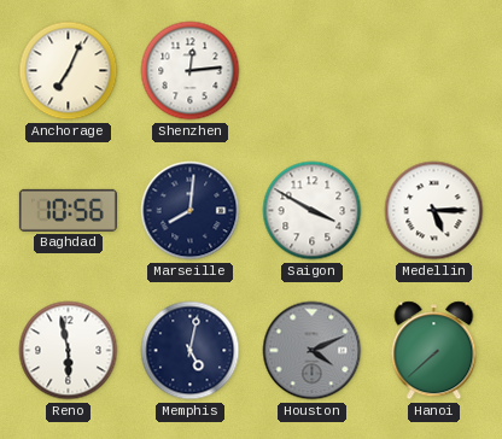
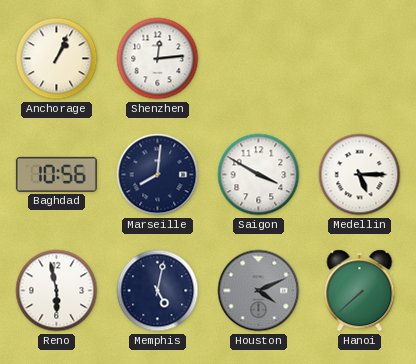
Anchorage: 7:04 -> 1:04
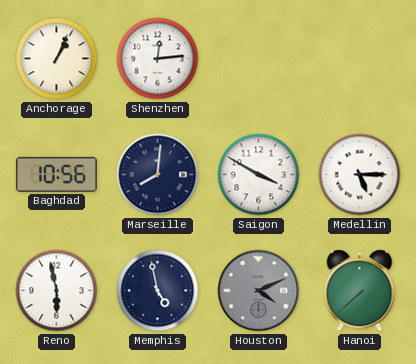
Memphis: 5:02 -> 4:58
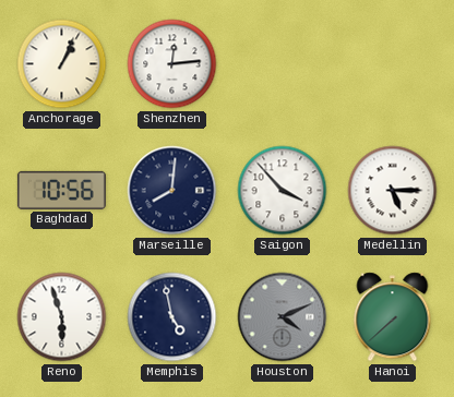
Saigon: 3:50 -> 3:53
Reno: 5:58 -> 5:57
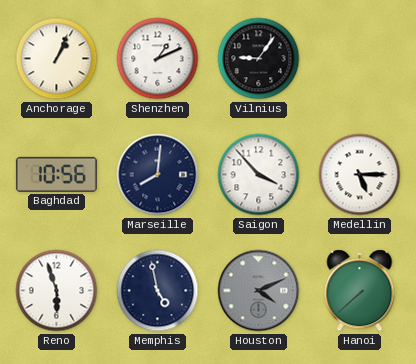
Shenzhen: 12:14 -> 1:11
Vilnius: none -> 9:06
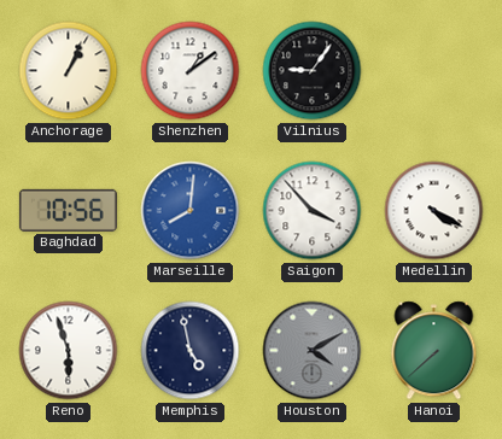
Shenzhen: 1:11 -> 1:09
Marseille dial: navy -> blue
Medellin: 5:15 -> 4:20
Houston: 4:11 -> 4:10
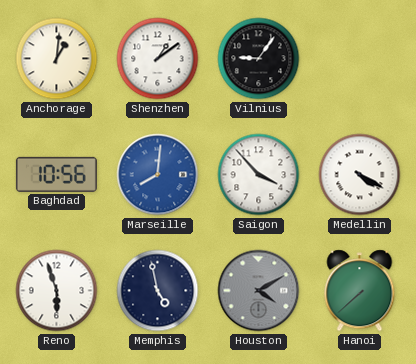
Anchorage: 1:04 -> 1:01
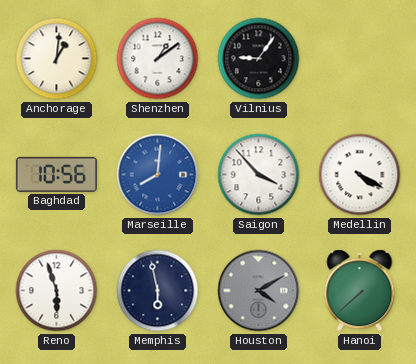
Memphis: 4:58 -> 5:58
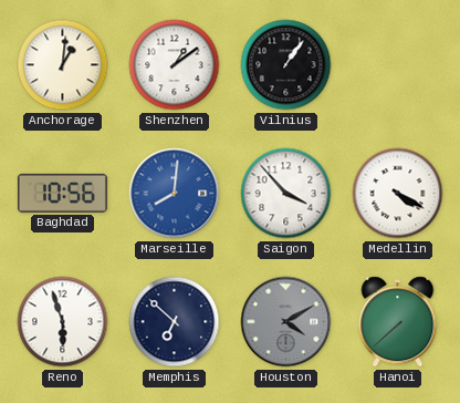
Vilnius: 9:06 -> 1:06
Memphis: 5:58 -> 6:52
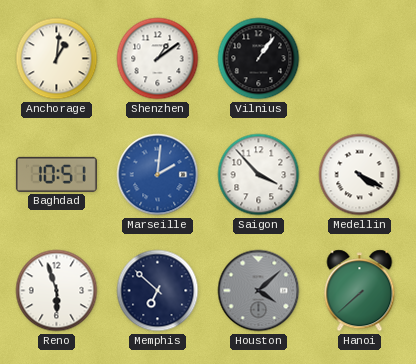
Baghdad: 10:56 -> 10:51
Marseille: 8:01 -> 2:01
Houston: 4:10 -> 4:08
